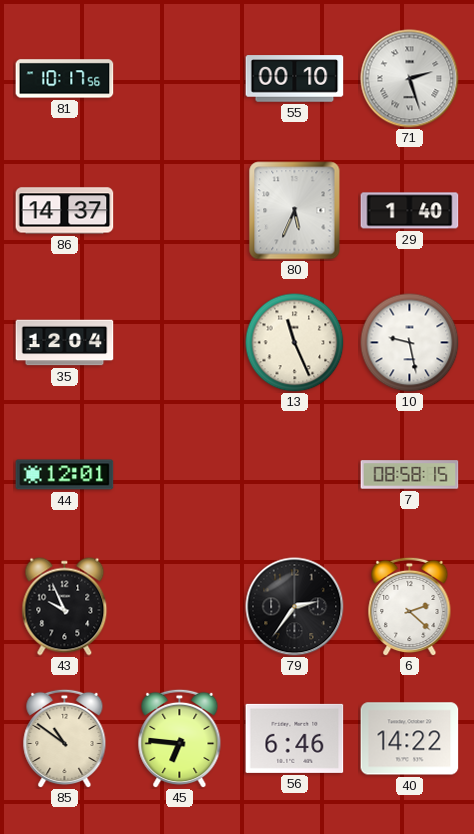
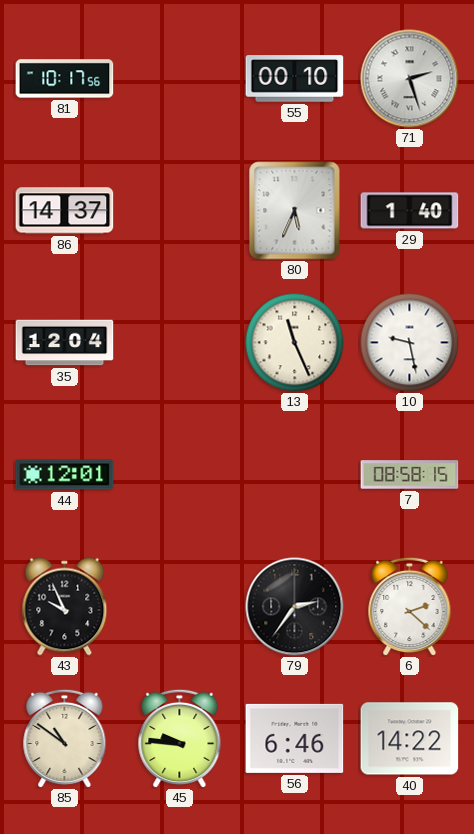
45: 6:46 -> 9:46
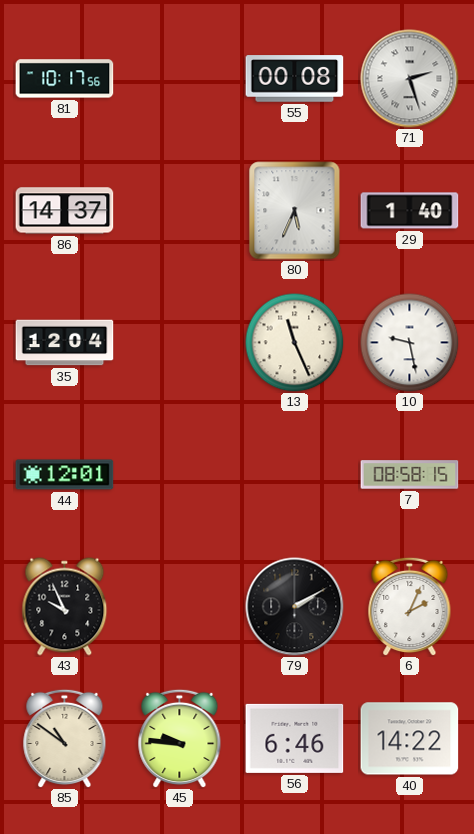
55: 00:10 -> 00:08
79: 2:36 -> 2:10
6: 2:22 -> 2:04
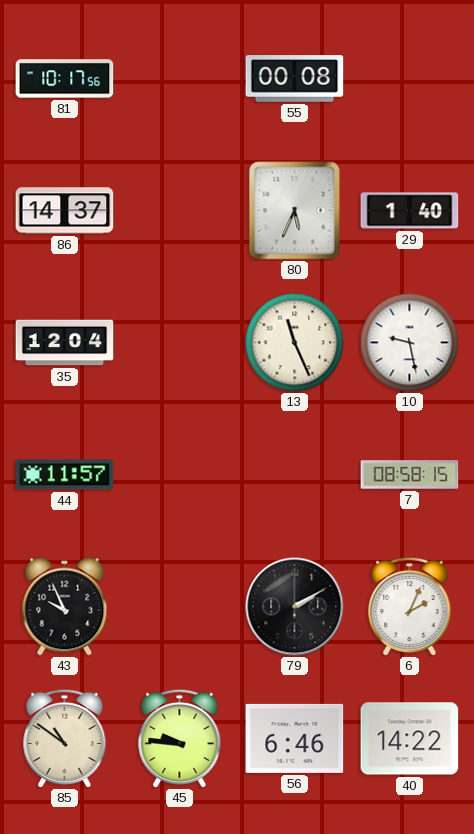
71: 2:27 -> none
44: 12:01 -> 11:57
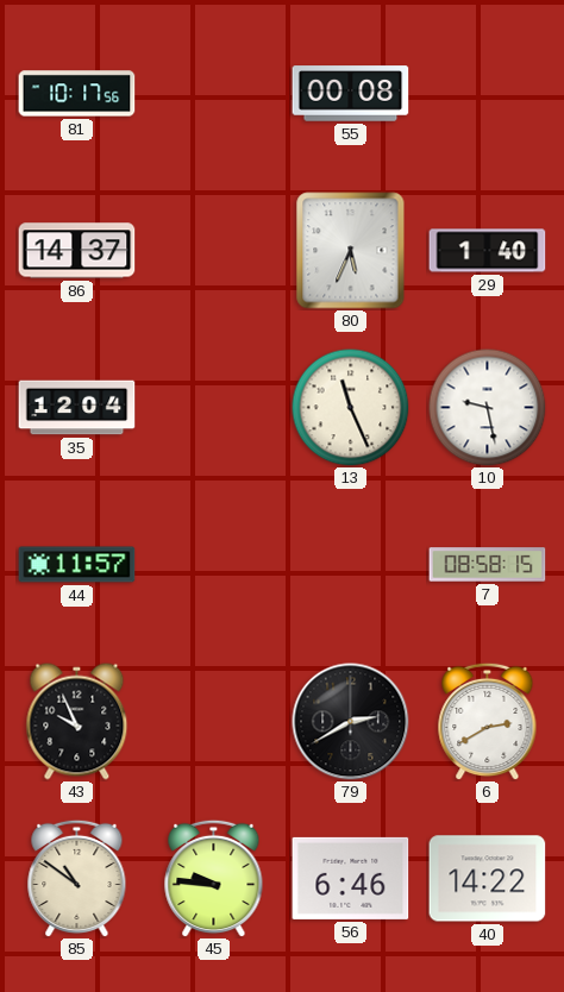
79: 2:10 -> 2:40
6: 2:04 -> 2:40
